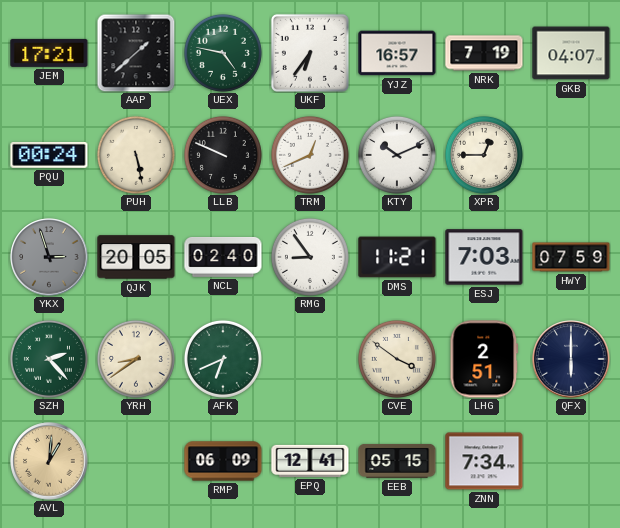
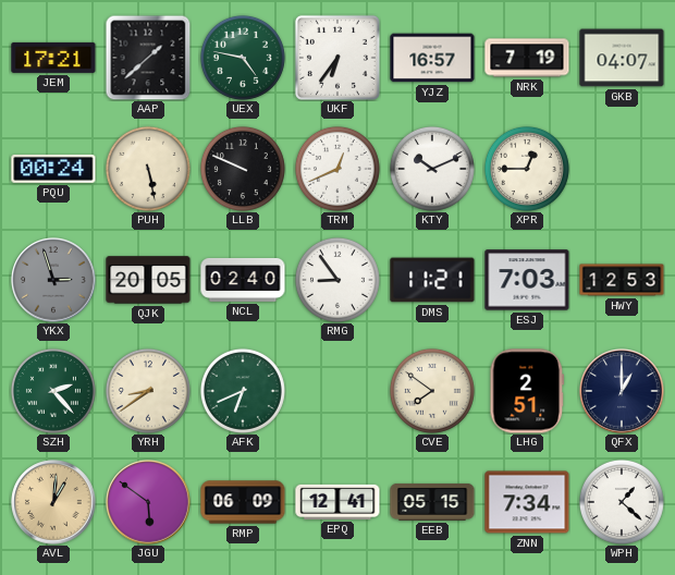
HWY: 07:59 -> 12:53
CVE: 3:51 -> 7:51
QFX: 6:00 -> 1:00
JGU: none -> 5:51
WPH: none -> 1:22
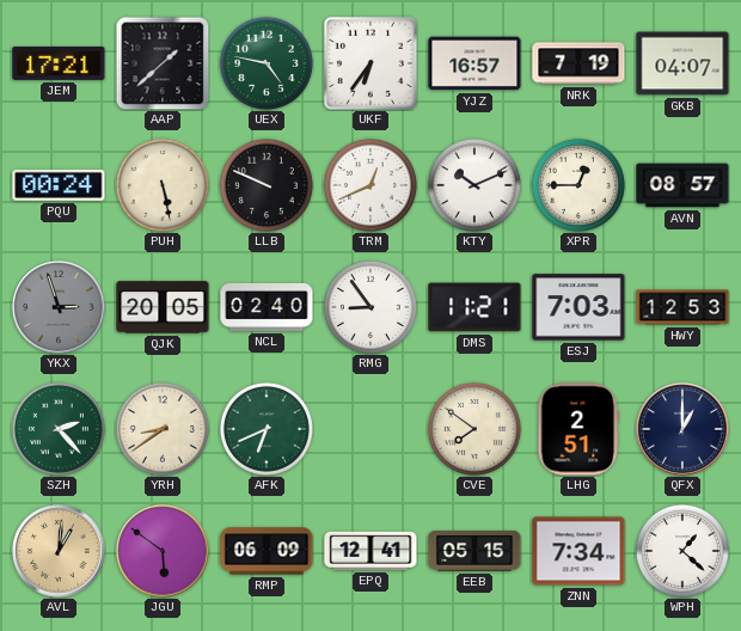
AVN: none -> 08:57
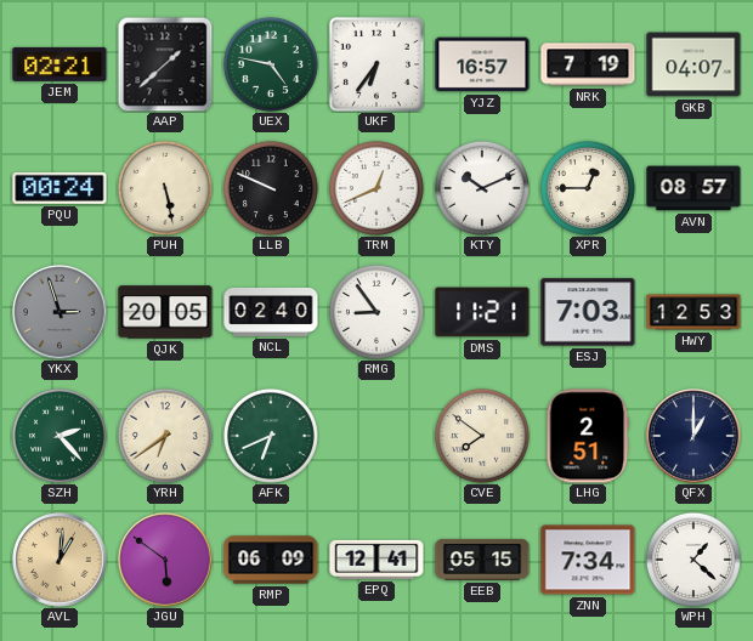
JEM: 17:21 -> 02:21
YRH: 8:39 -> 6:39
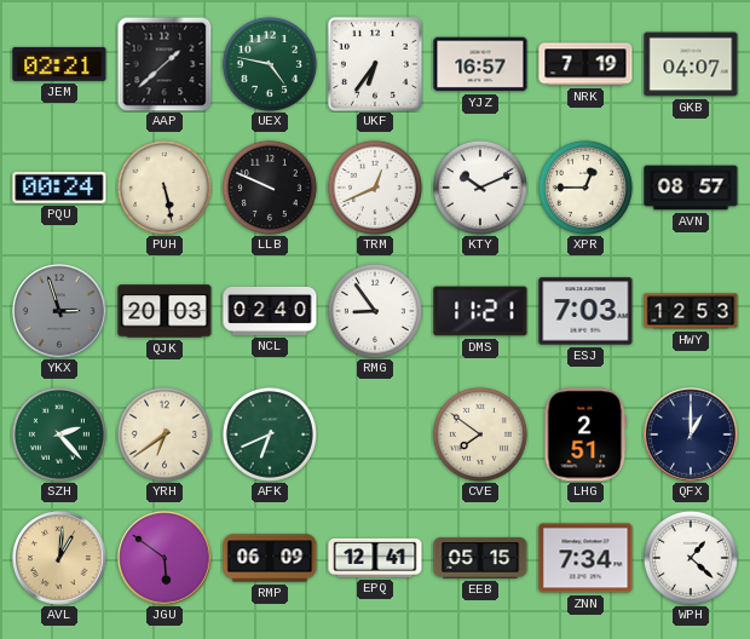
QJK: 20:05 -> 20:03
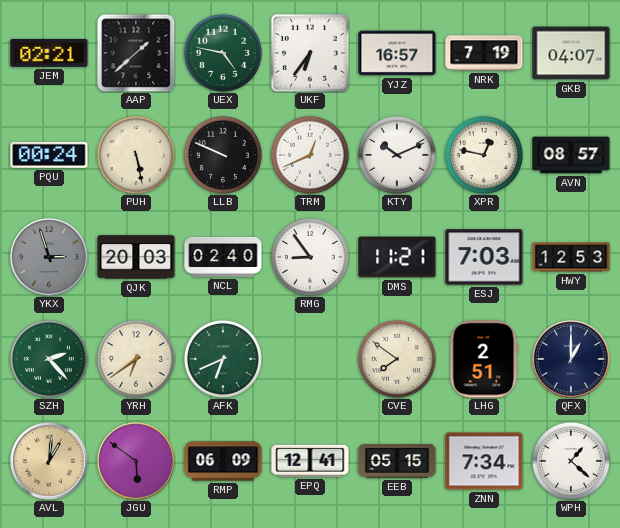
XPR: 12:45 -> 12:47
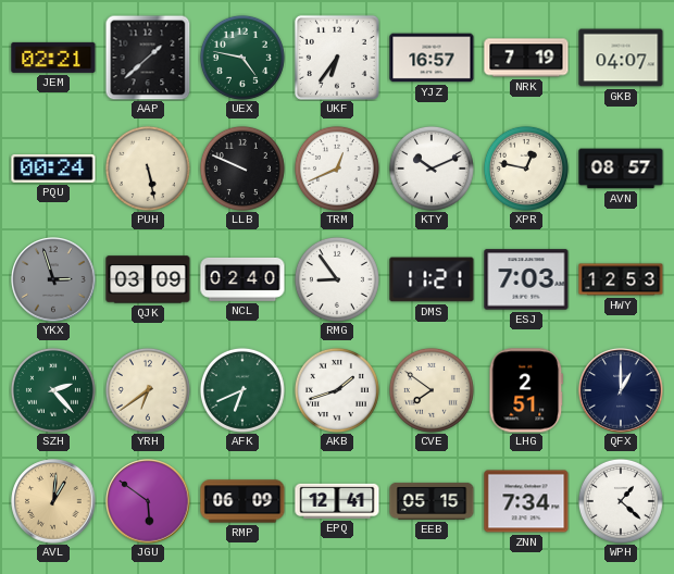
QJK: 20:03 -> 03:09
AKB: none -> 1:42
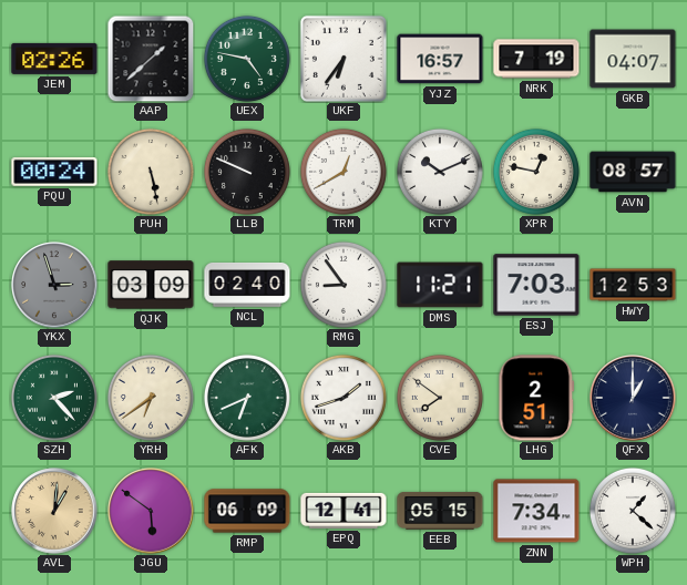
JEM: 02:21 -> 02:26
TRM: 12:41 -> 12:40
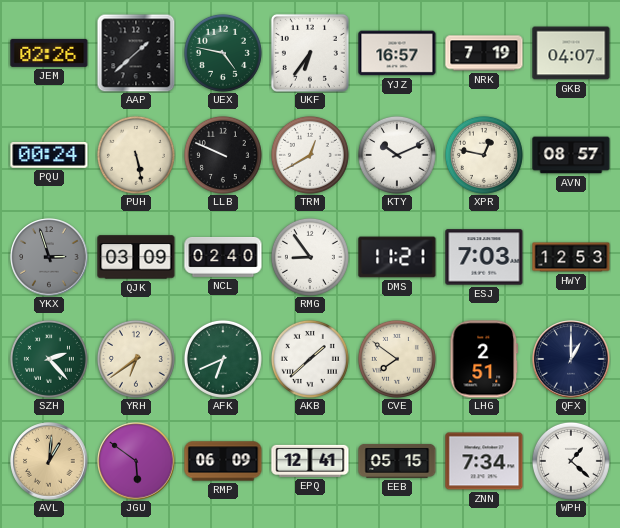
AKB: 1:42 -> 1:38
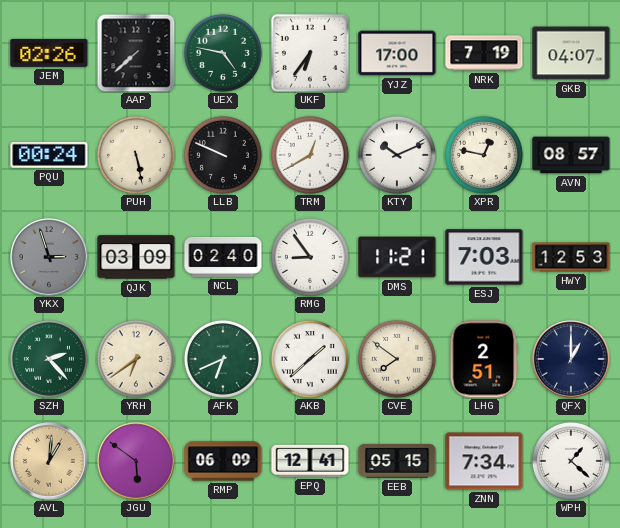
AAP: 1:38 -> 7:38
YJZ: 16:57 -> 17:00
